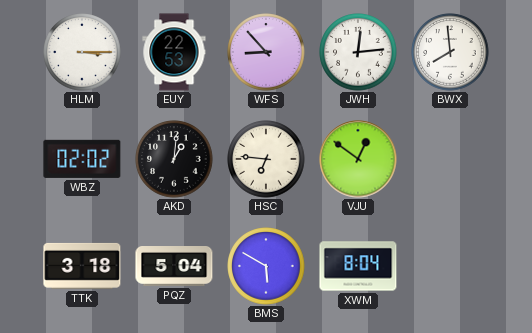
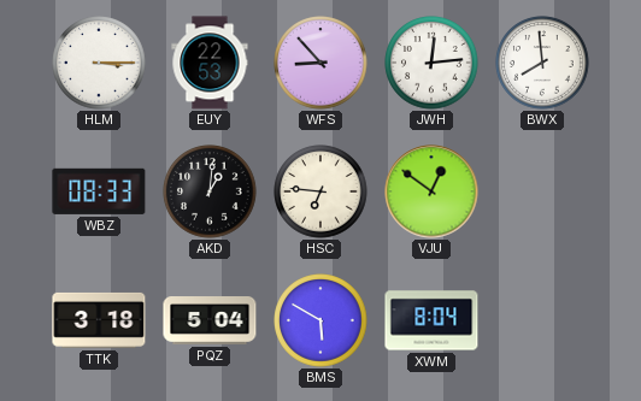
WBZ: 02:02 -> 08:33
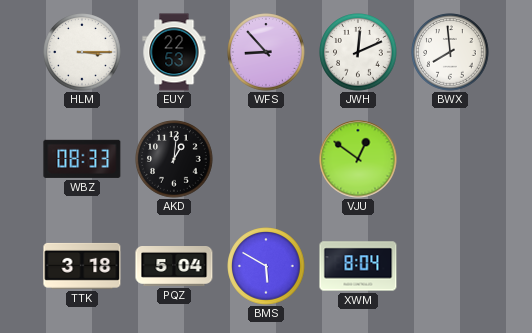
JWH: 12:14 -> 12:11
HSC: 6:46 -> none
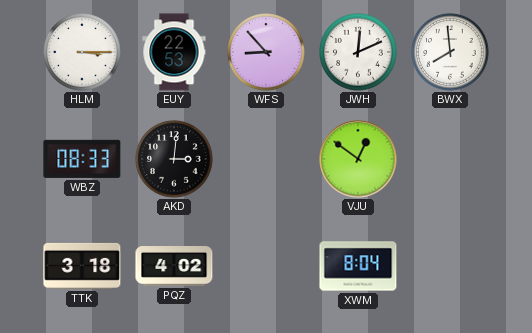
AKD: 1:01 -> 3:01
PQZ: 5:04 -> 4:02
BMS: 5:50 -> none
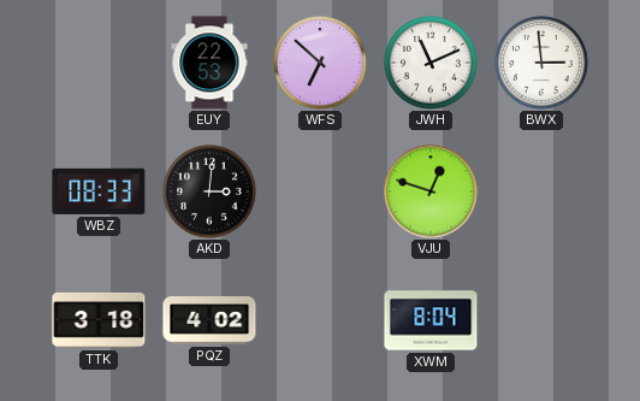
HLM: 3:15 -> none
WFS: 8:53 -> 6:52
JWH: 12:11 -> 11:11
BWX: 7:59 -> 2:59
VJU: 12:51 -> 12:48
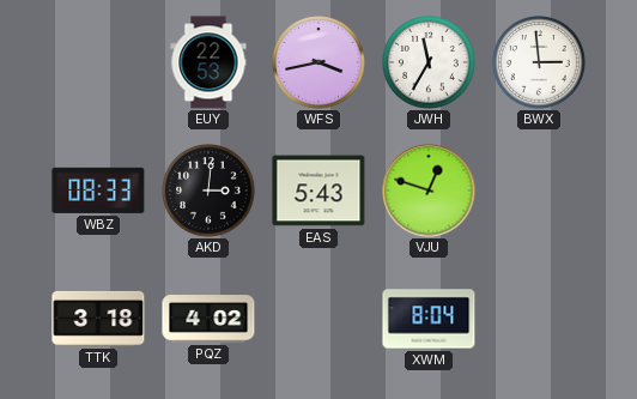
WFS: 6:52 -> 3:43
JWH: 11:11 -> 11:35
EAS: none -> 5:43
